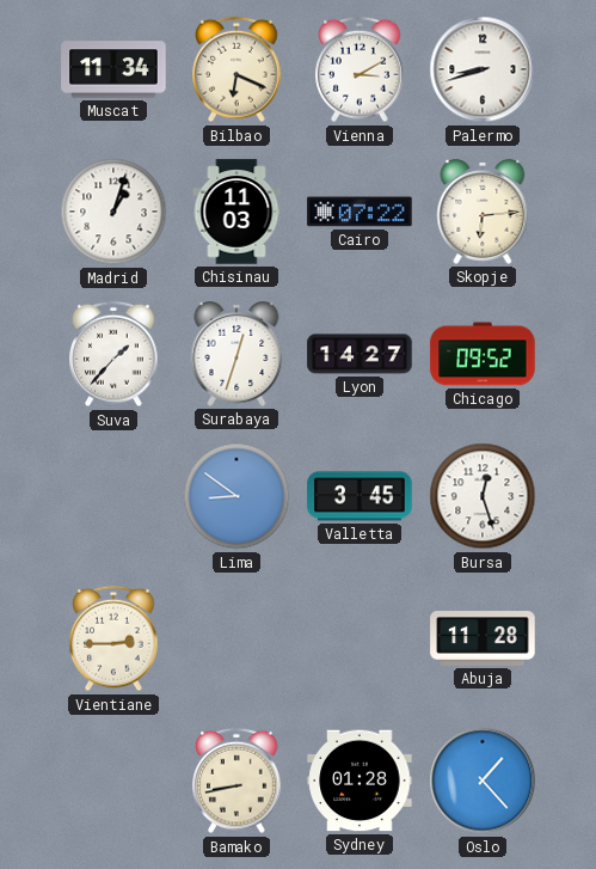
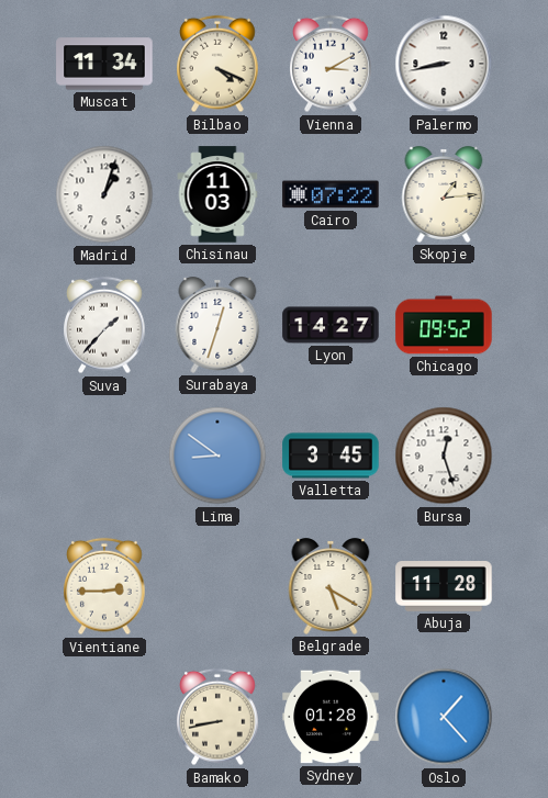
Bilbao: 6:19 -> 4:19
Palermo: 8:42 -> 8:43
Skopje: 6:14 -> 1:14
Belgrade: none -> 5:20
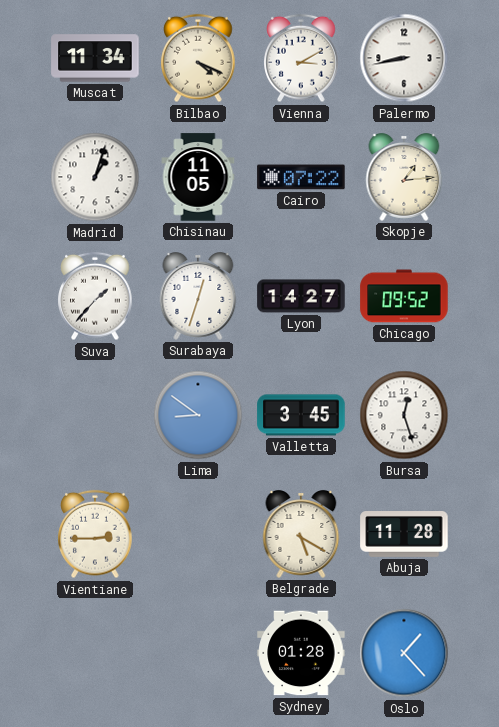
Chisinau: 11:03 -> 11:05
Bamako: 8:43 -> none
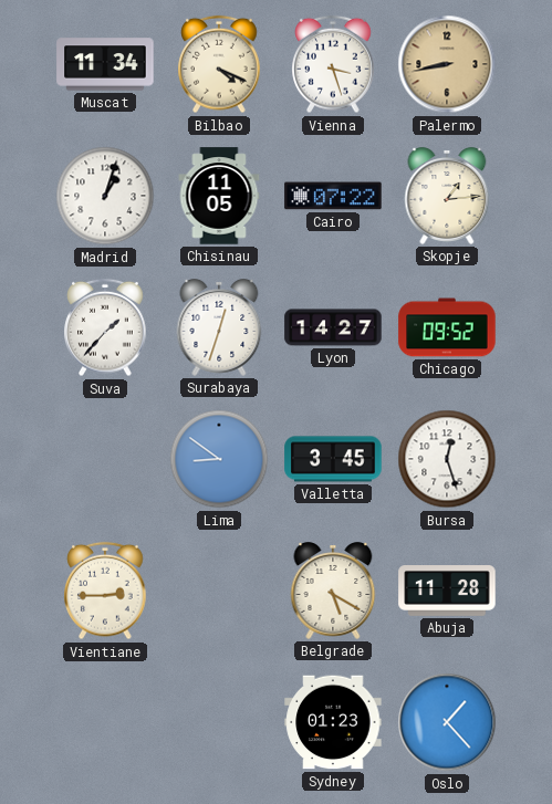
Vienna: 3:10 -> 3:27
Palermo dial: white -> champagne
Sydney: 01:28 -> 01:23
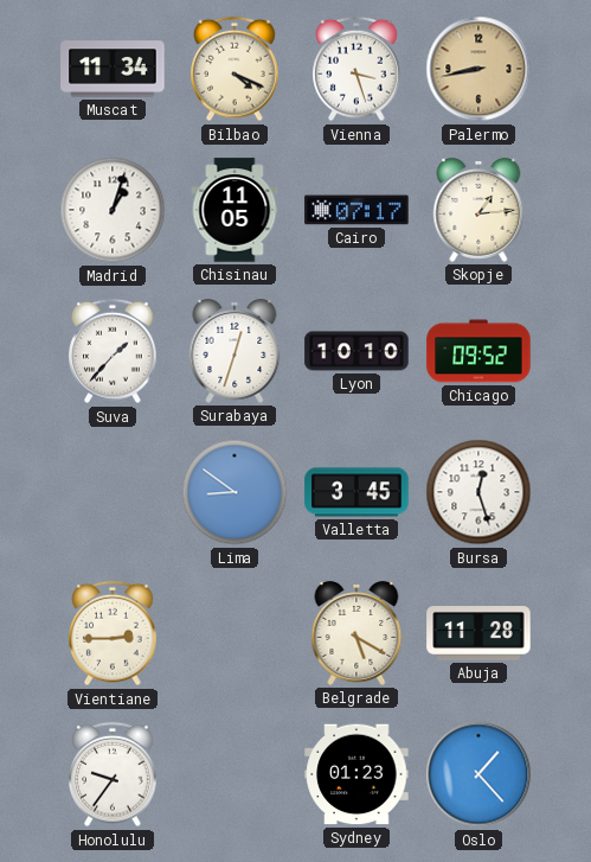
Cairo: 07:22 -> 07:17
Lyon: 14:27 -> 10:10
Honolulu: none -> 9:36
